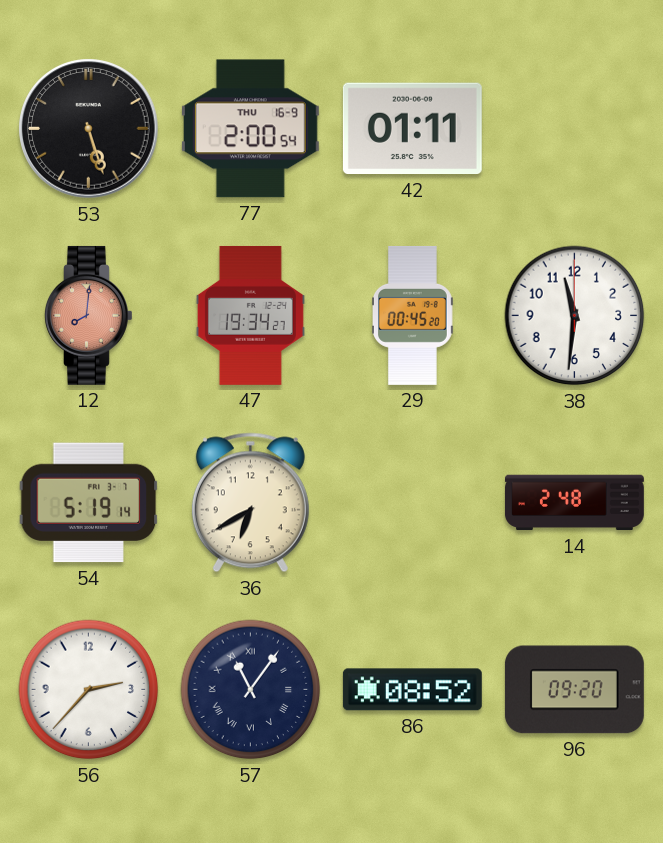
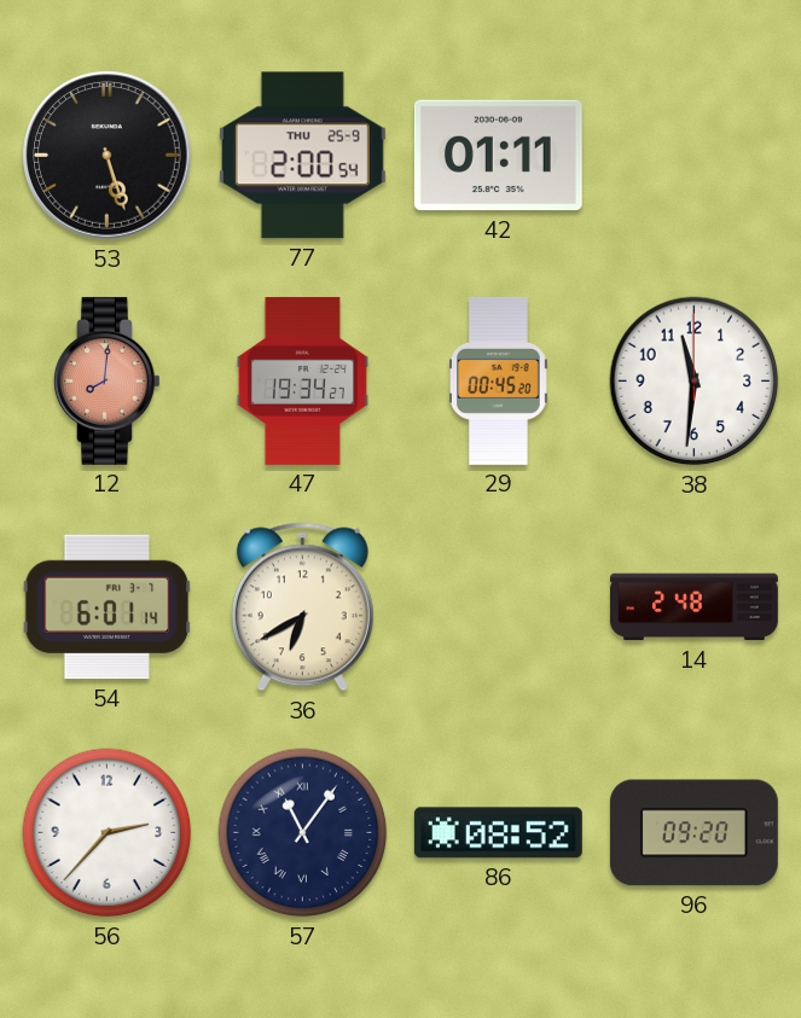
77 date: THU 16-9 -> THU 25-9
54: 5:19 -> 6:01
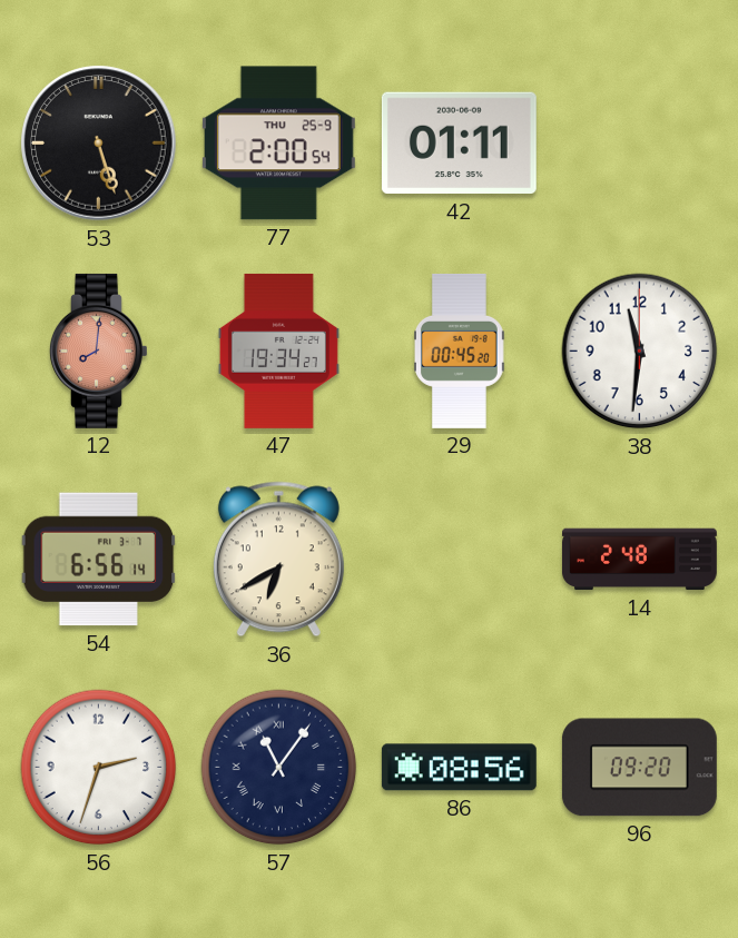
54: 6:01 -> 6:56
56: 2:37 -> 2:33
86: 08:52 -> 08:56
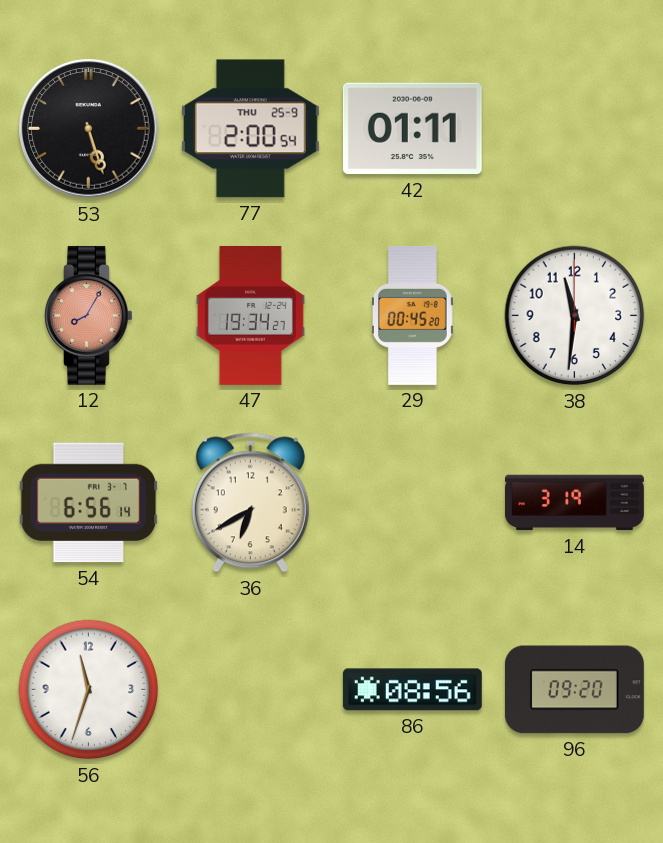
12: 8:01 -> 8:05
14: 2:48 -> 3:19
56: 2:33 -> 11:33
57: 11:06 -> none
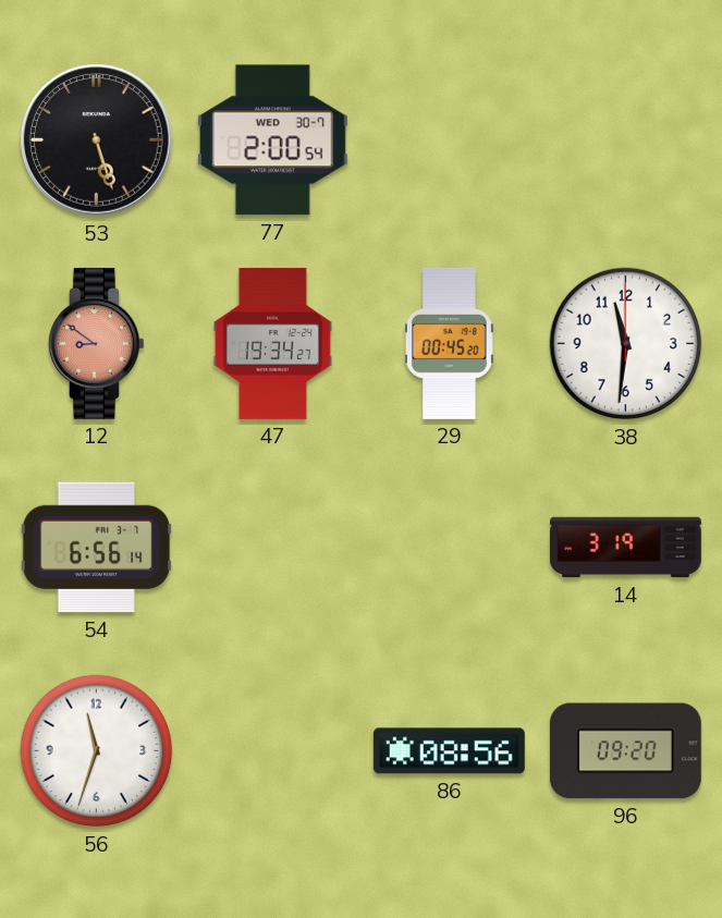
77 date: THU 25-9 -> WED 30-7
42: 01:11 -> none
12: 8:05 -> 8:51
36: 6:40 -> none
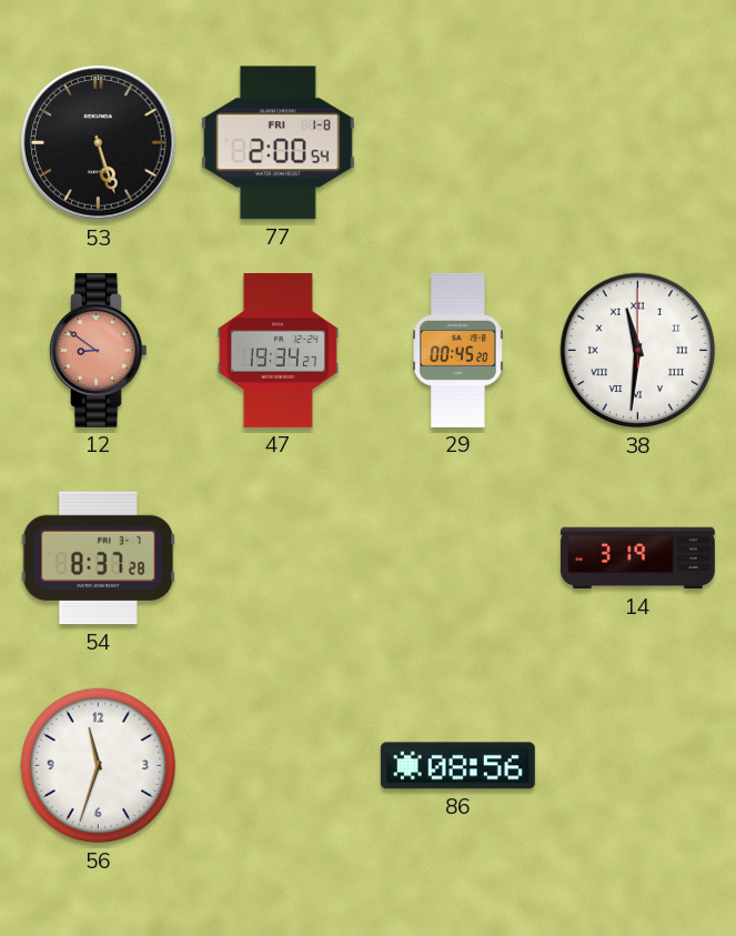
77 date: WED 30-7 -> FRI 1-8
38 numerals: Arabic -> Roman
54: 6:56 -> 8:37
96: 09:20 -> none
